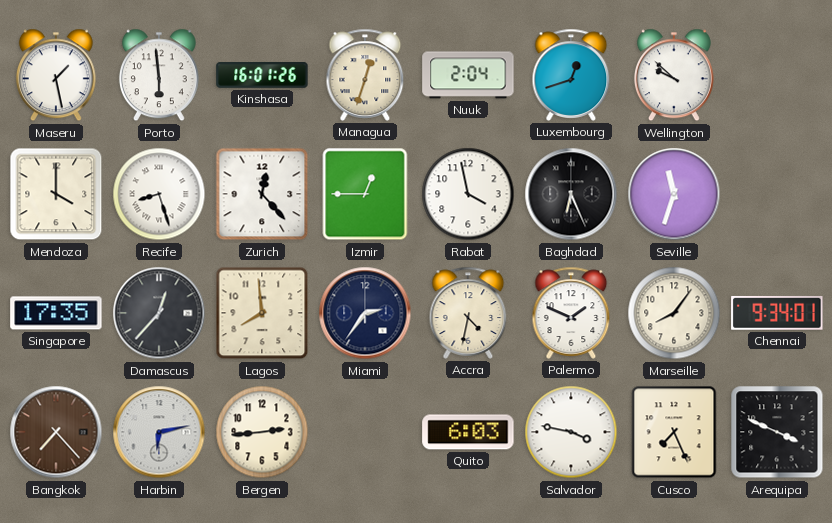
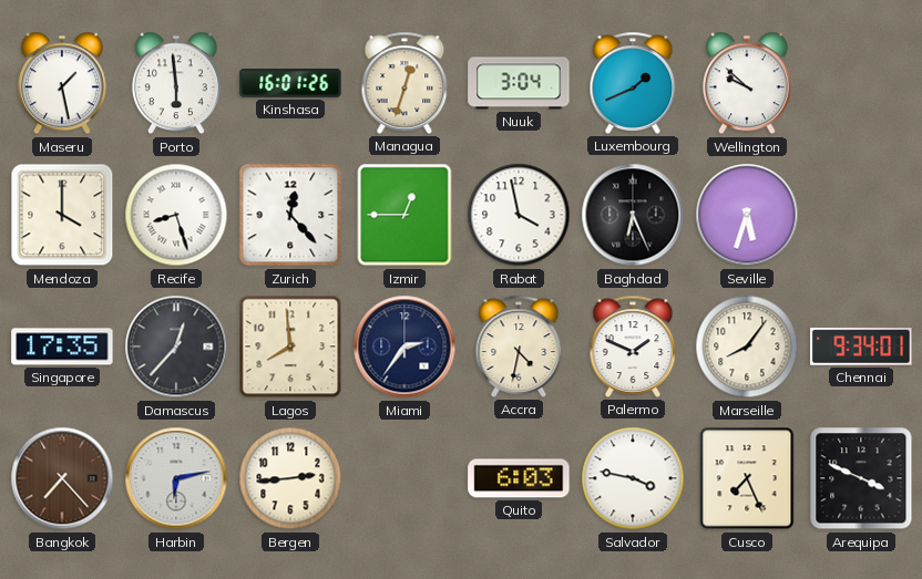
Nuuk: 2:04 -> 3:04
Luxembourg: 12:42 -> 1:41
Seville: 11:33 -> 5:33
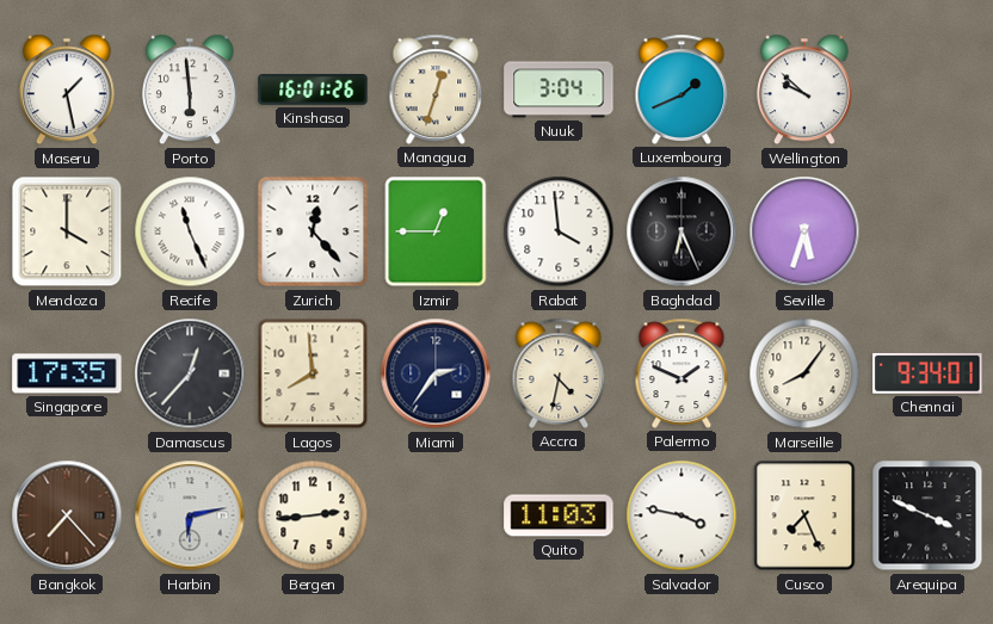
Recife: 8:27 -> 11:26
Rabat: 3:58 -> 3:59
Quito: 6:03 -> 11:03
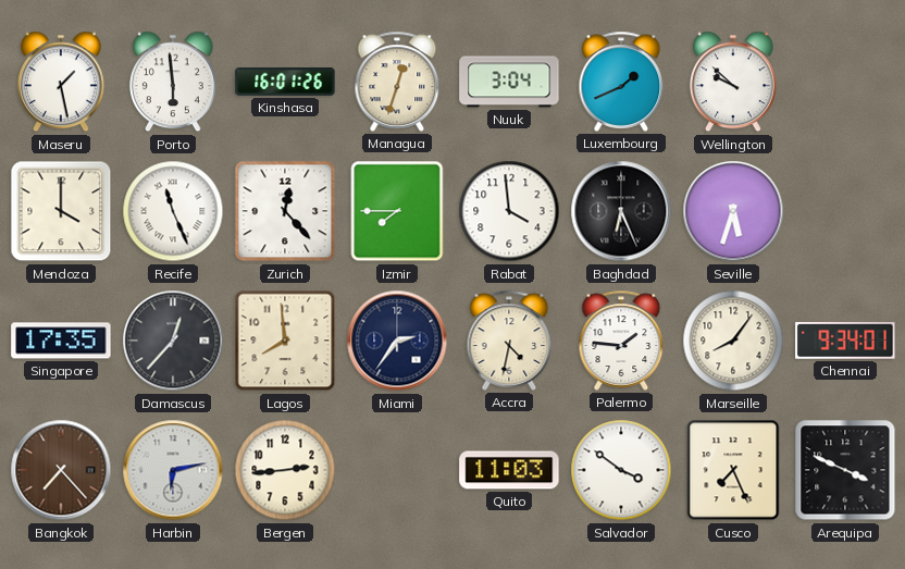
Izmir: 12:45 -> 7:45
Palermo: 1:49 -> 1:46
Salvador: 3:47 -> 3:51
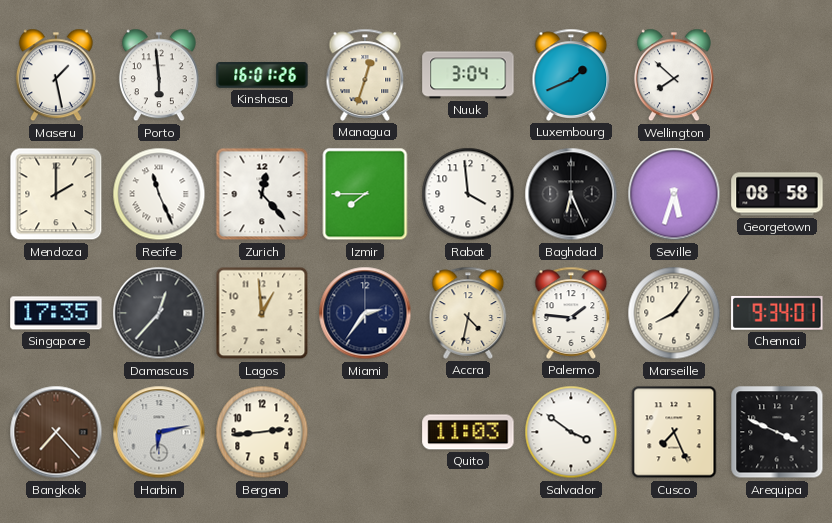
Wellington: 9:52 -> 7:52
Mendoza: 4:00 -> 2:00
Georgetown: none -> 08:58
Lagos: 7:59 -> 12:59
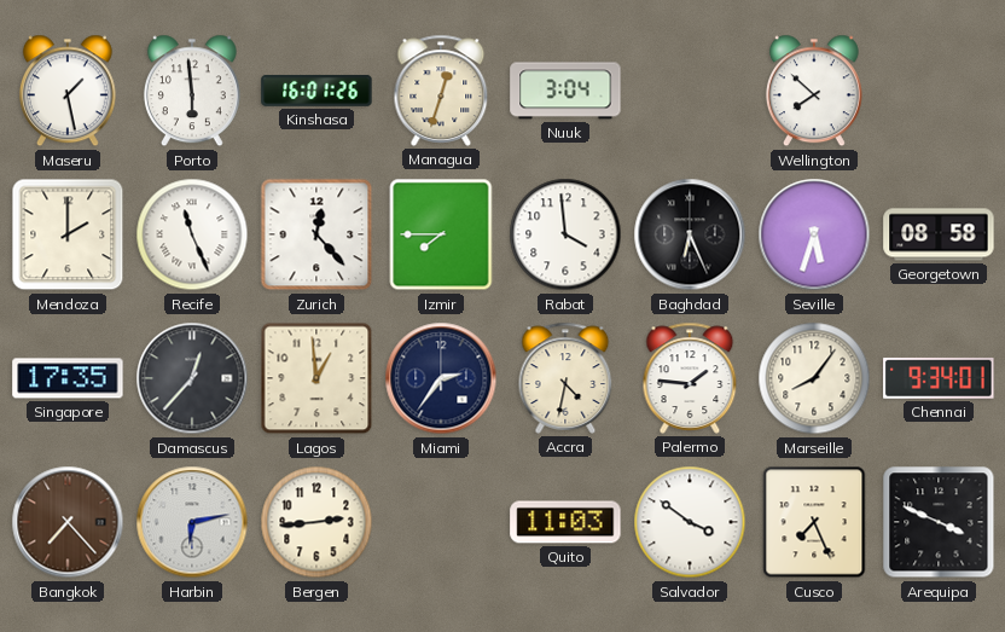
Luxembourg: 1:41 -> none
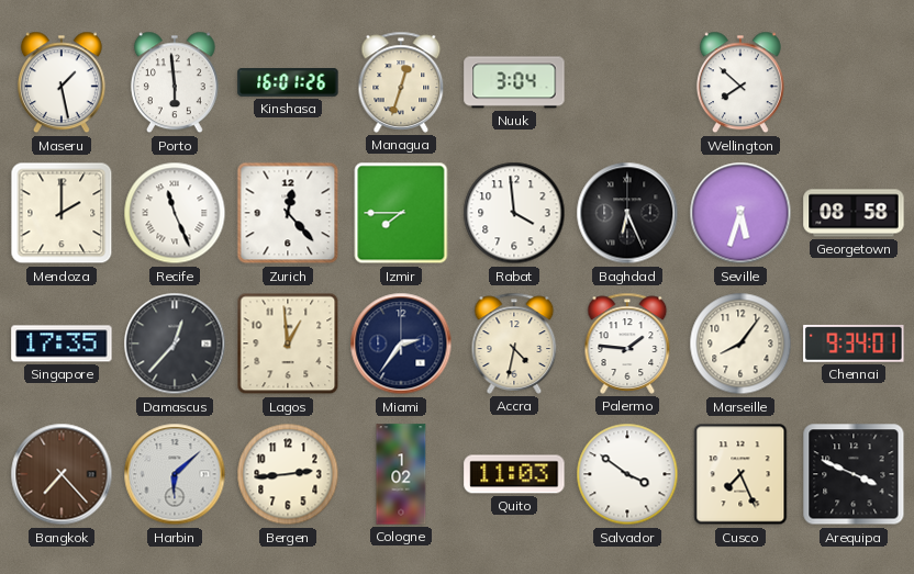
Harbin: 6:13 -> 6:08
Cologne: none -> 1:02
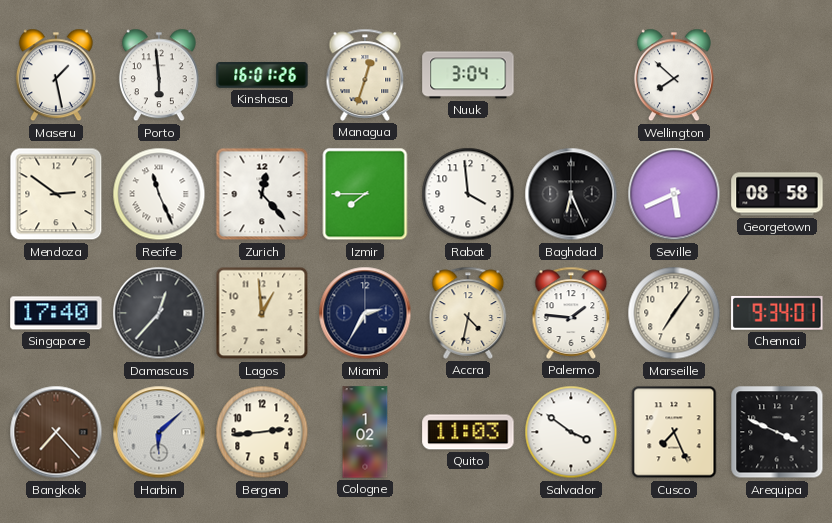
Mendoza: 2:00 -> 2:51
Seville: 5:33 -> 5:41
Singapore: 17:35 -> 17:40
Miami: 2:36 -> 2:35
Marseille: 8:06 -> 7:06
